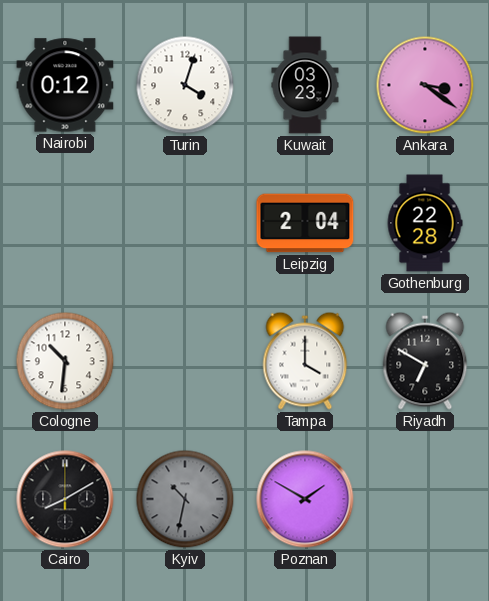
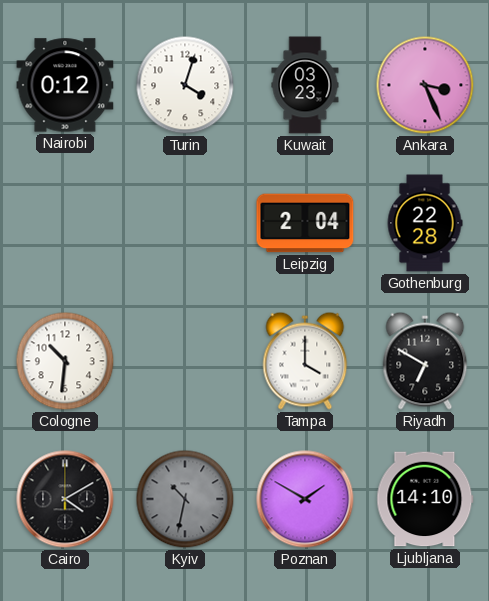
Ankara: 3:21 -> 3:26
Cairo: 8:10 -> 4:10
Ljubljana: none -> 14:10
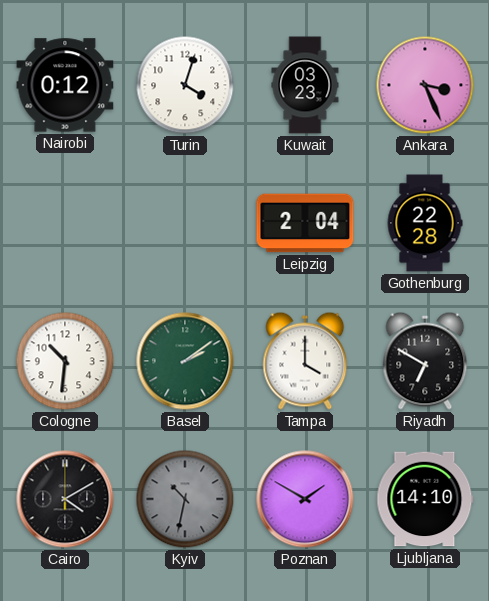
Basel: none -> 2:09
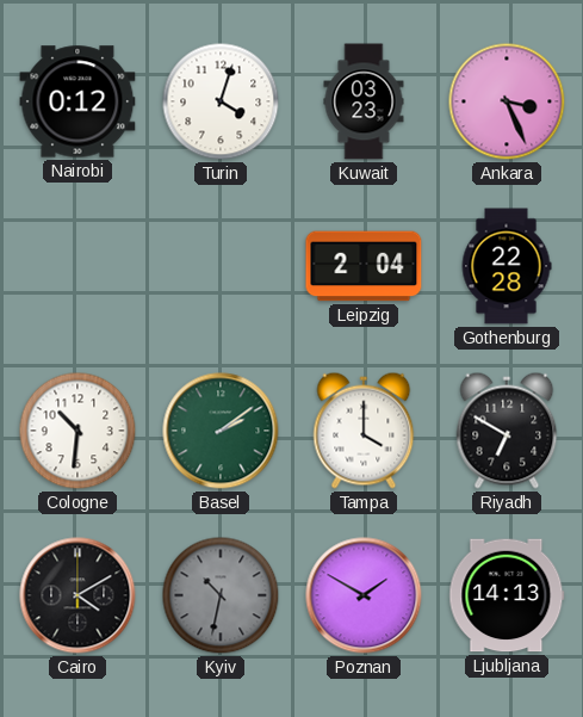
Ljubljana: 14:10 -> 14:13
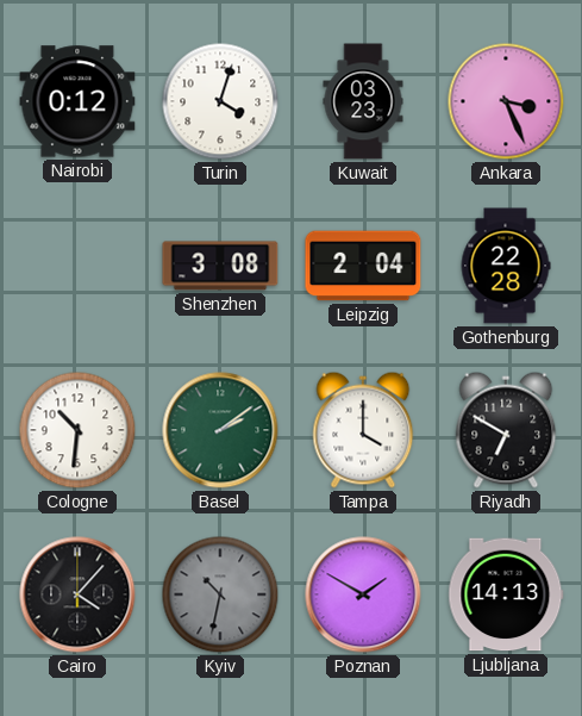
Shenzhen: none -> 3:08
Cairo: 4:10 -> 4:07
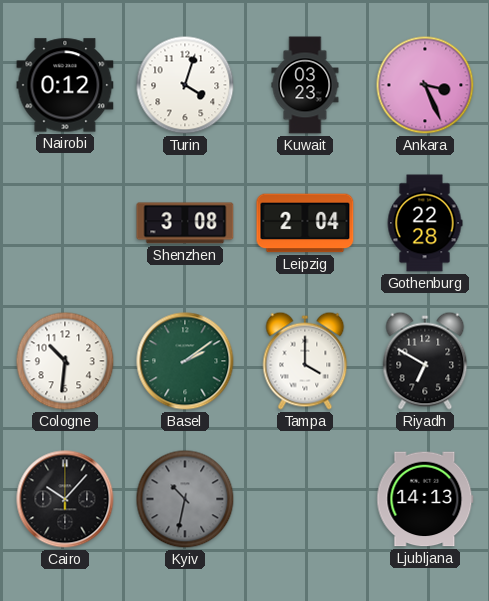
Cairo: 4:07 -> 10:07
Poznan: 1:50 -> none
